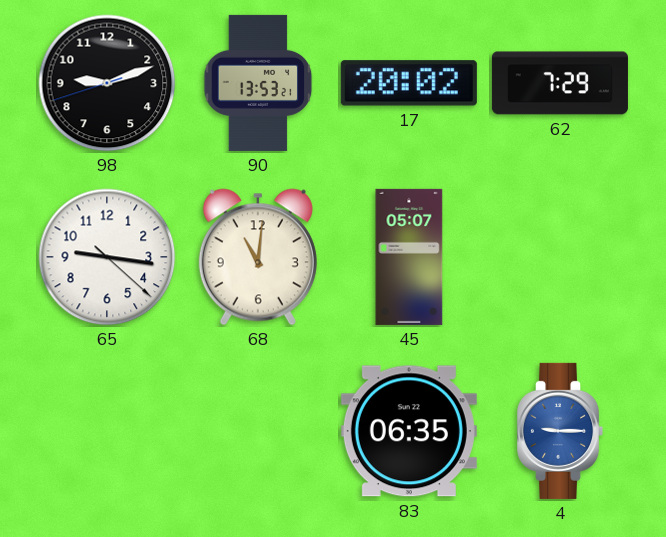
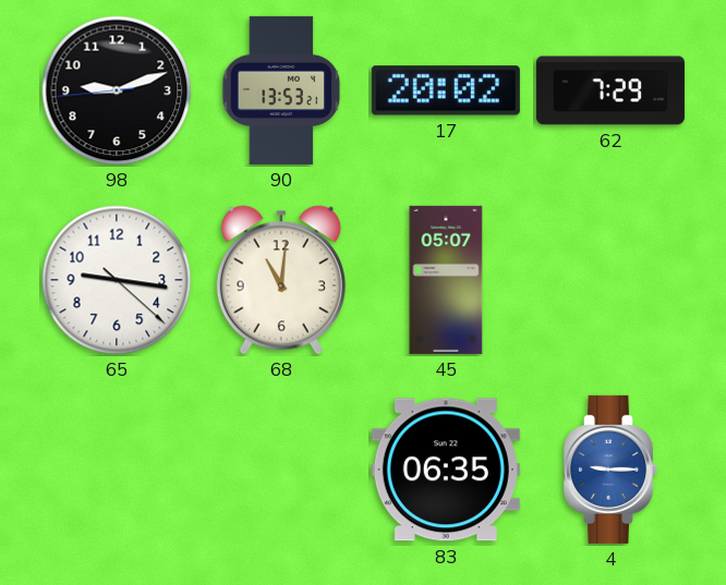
98: 9:11:42 -> 9:11:44
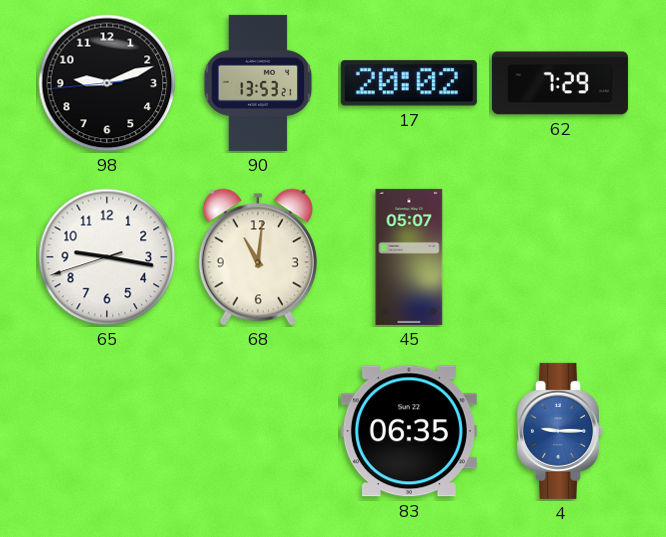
65: 9:16:22 -> 9:16:42
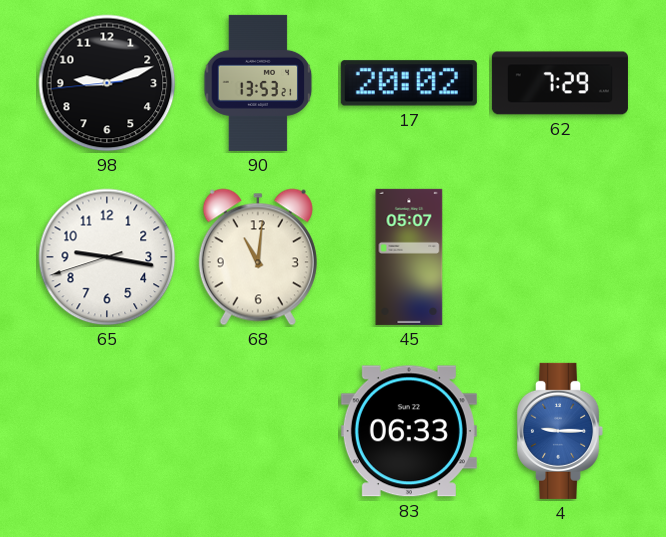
83: 06:35 -> 06:33
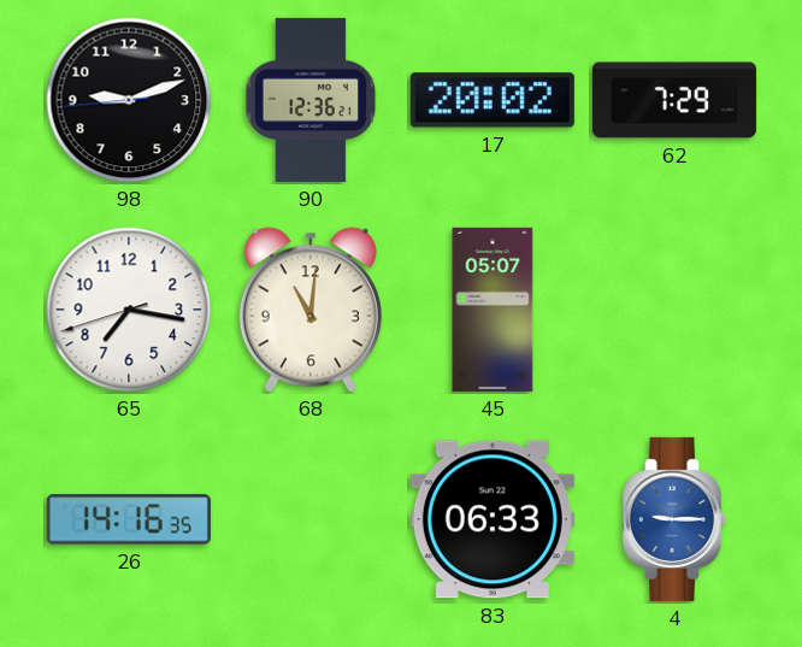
90: 13:53 -> 12:36
65: 9:16 -> 7:16
26: none -> 14:16
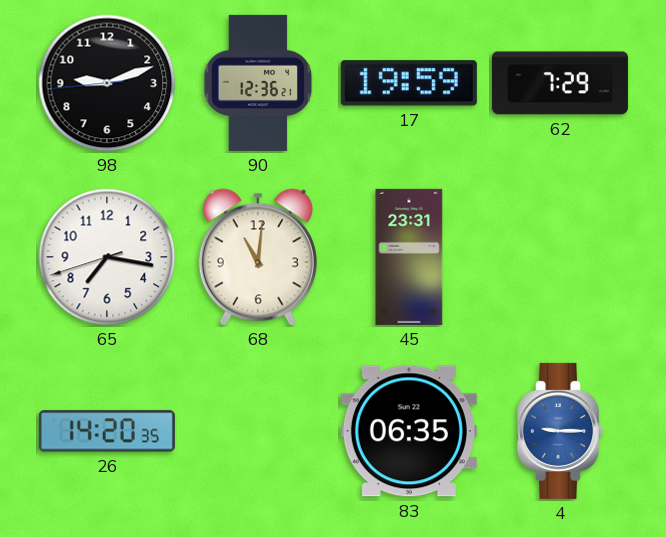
17: 20:02 -> 19:59
45: 05:07 -> 23:31
26: 14:16 -> 14:20
83: 06:33 -> 06:35
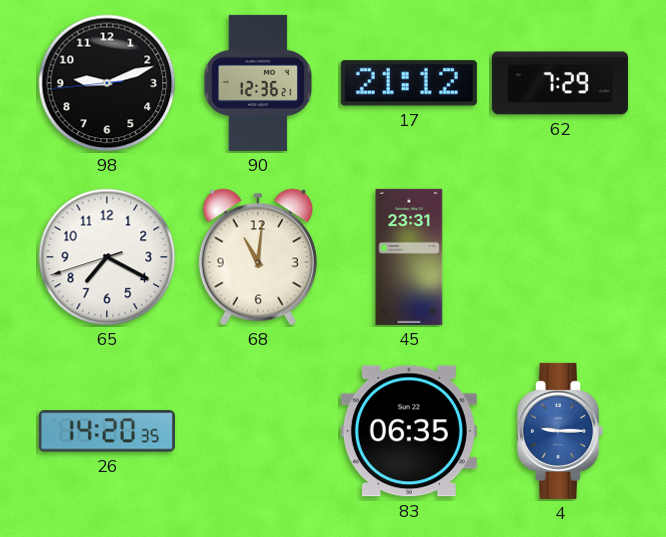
17: 19:59 -> 21:12
65: 7:16 -> 7:19
